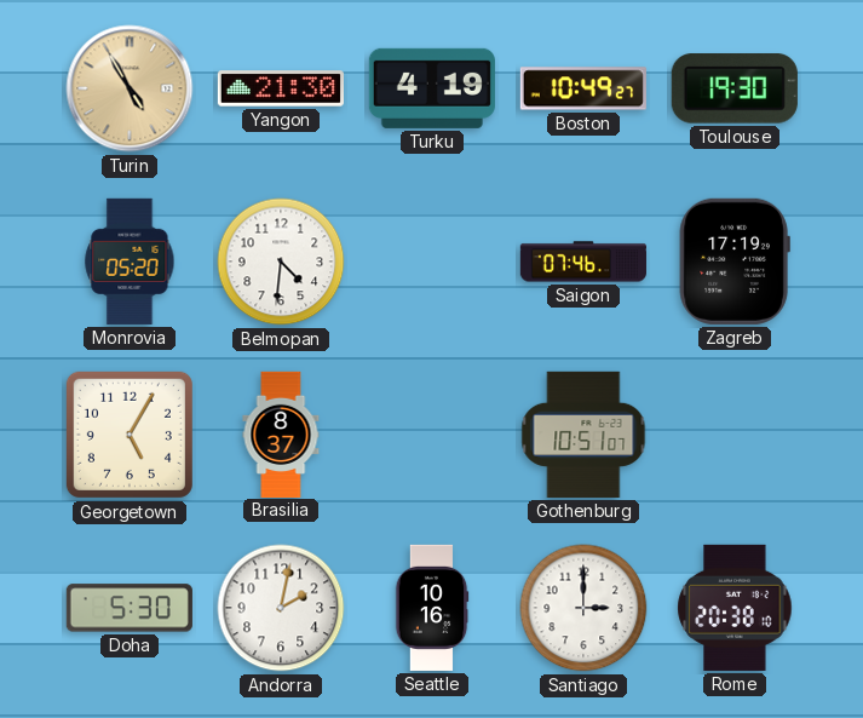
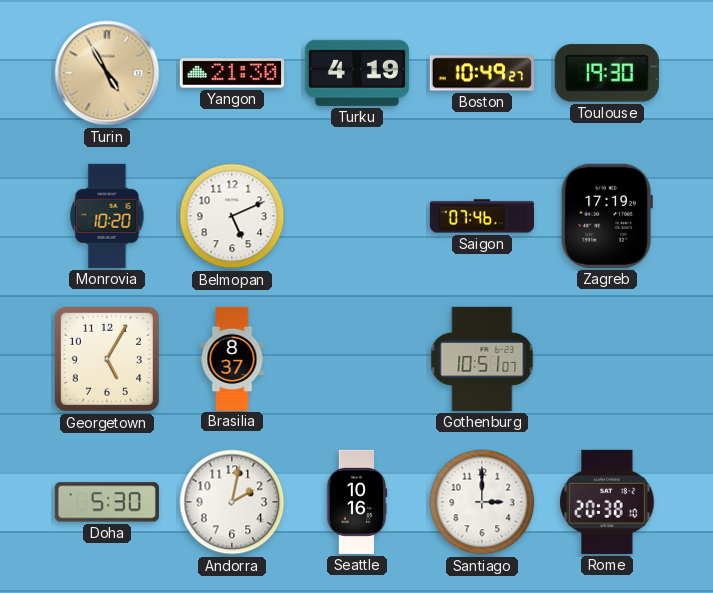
Monrovia: 05:20 -> 10:20
Belmopan: 4:31 -> 5:11
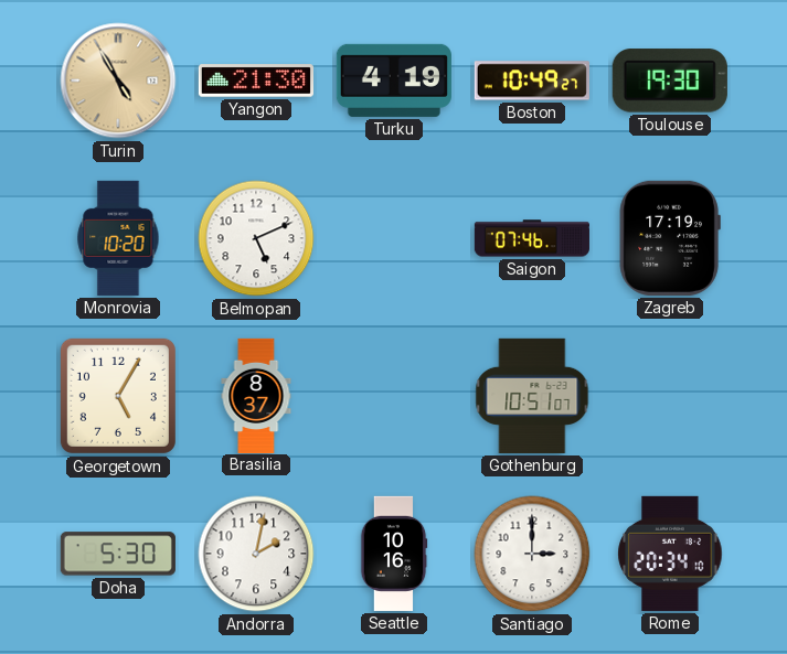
Rome: 20:38 -> 20:34
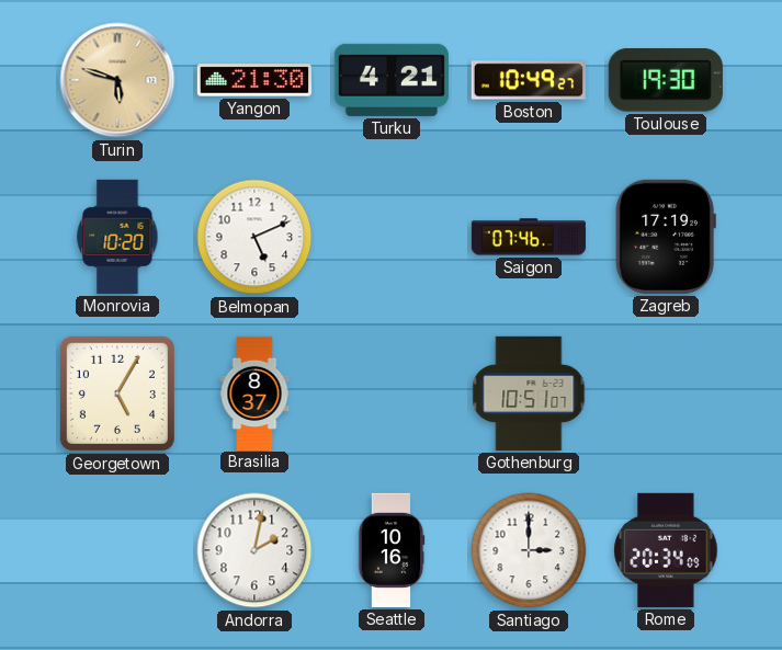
Turin: 4:55 -> 5:48
Turku: 4:19 -> 4:21
Doha: 5:30 -> none
Rome: 20:34:10 -> 20:34:09
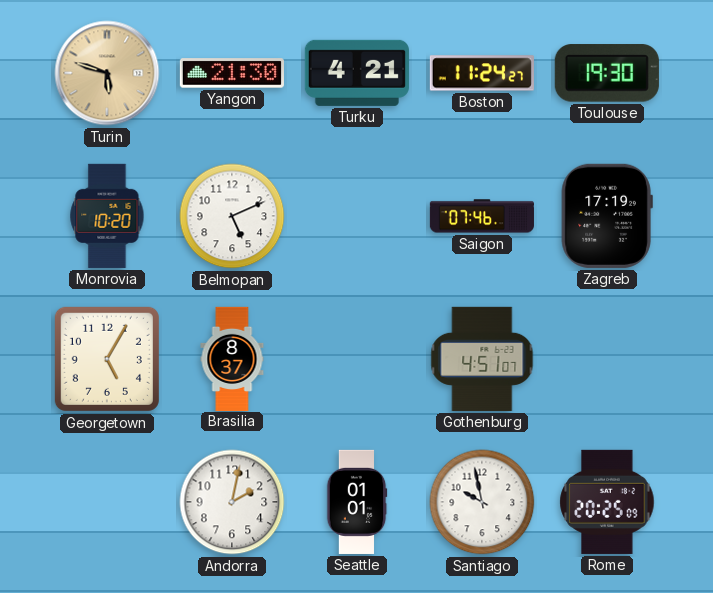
Boston: 10:49 -> 11:24
Gothenburg: 10:51 -> 4:51
Seattle: 10:16 -> 01:01
Santiago: 3:00 -> 9:58
Rome: 20:34 -> 20:25
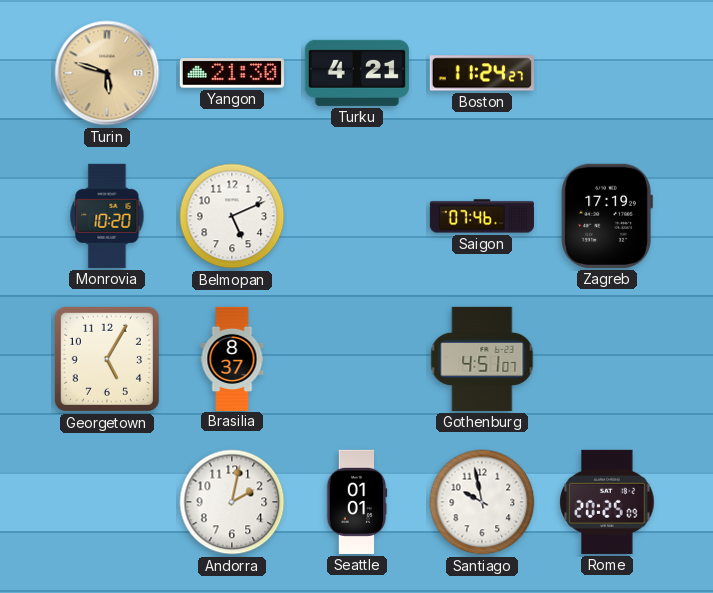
Toulouse: 19:30 -> none
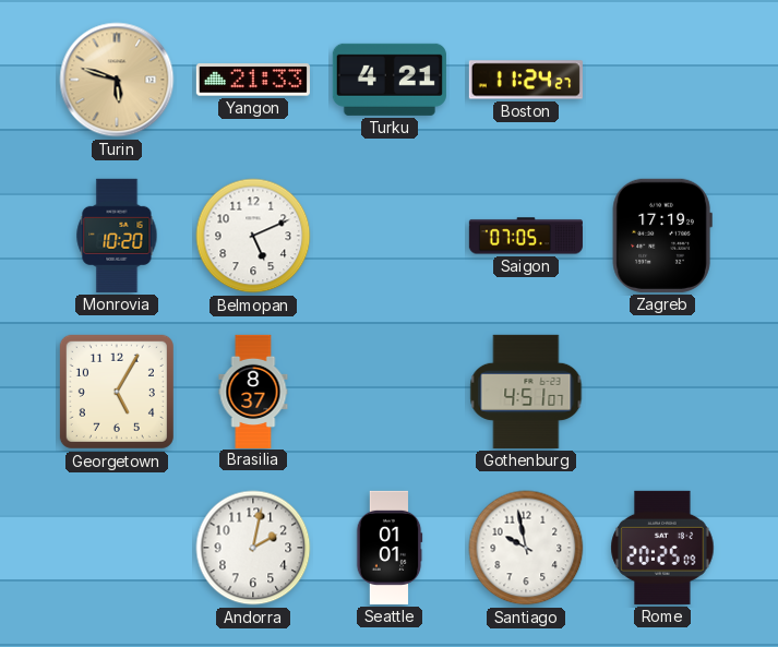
Yangon: 21:30 -> 21:33
Saigon: 07:46 -> 07:05
